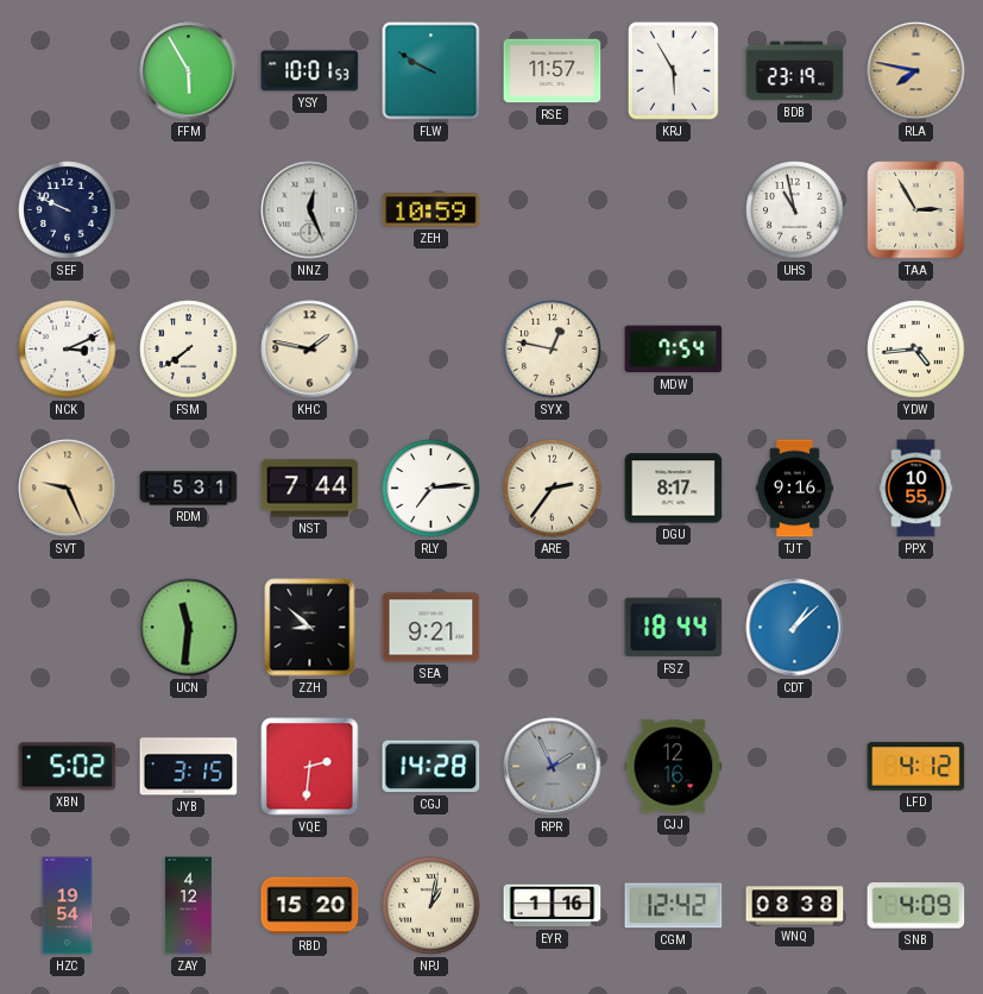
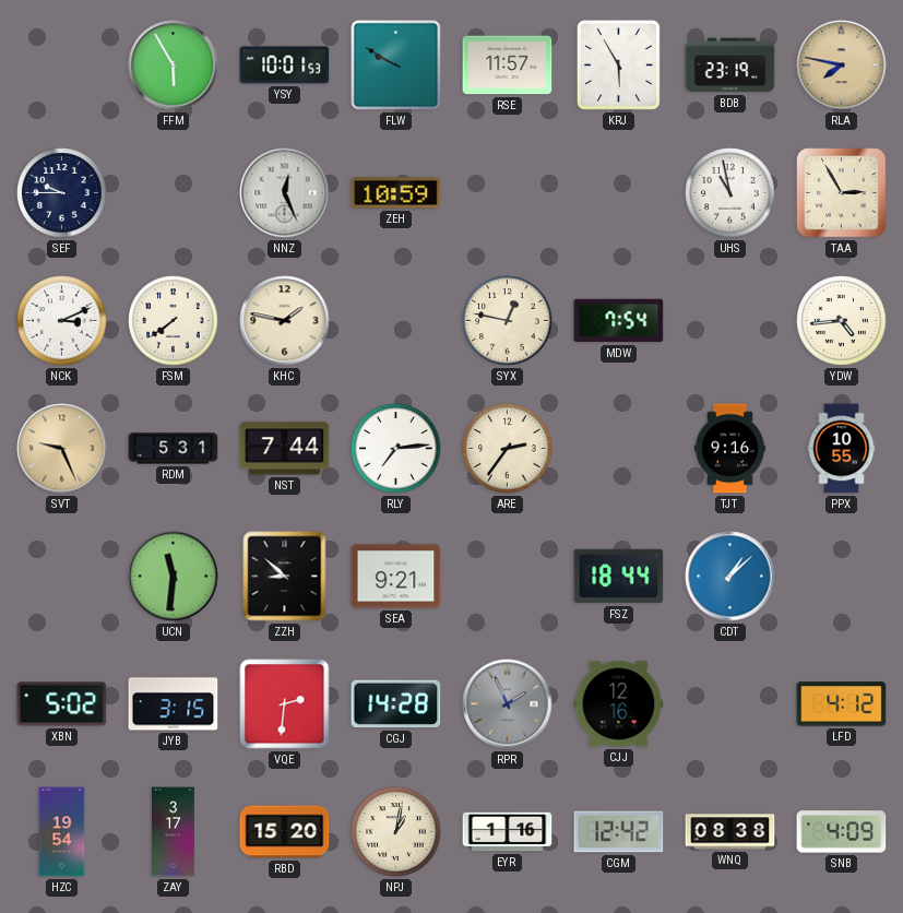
SEF: 9:49 -> 9:45
DGU: 8:17 -> none
ZAY: 4:12 -> 3:17
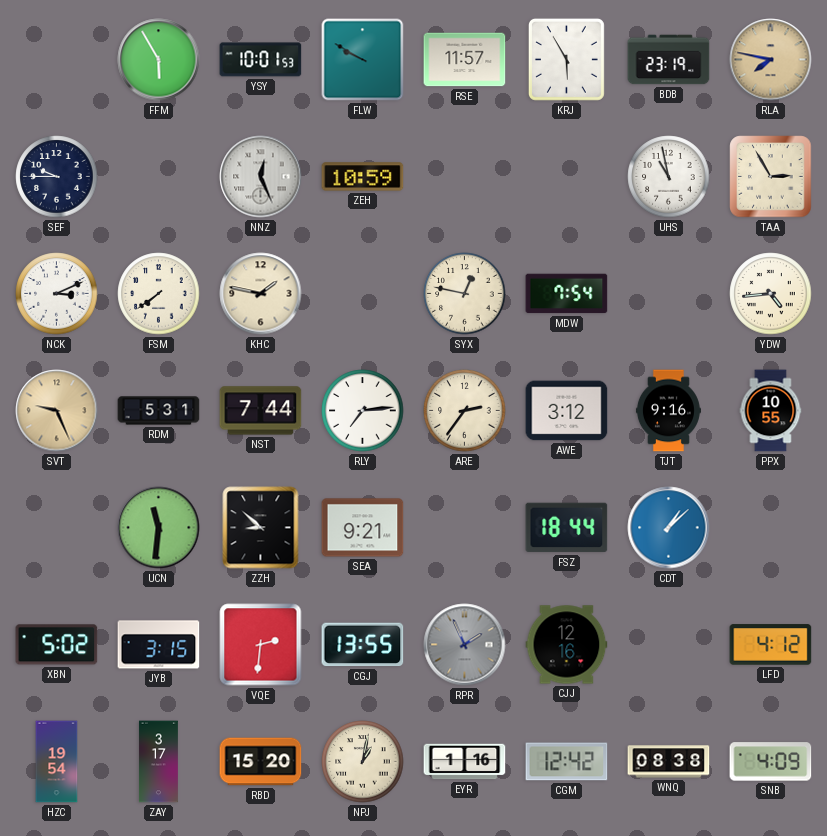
AWE: none -> 3:12
CGJ: 14:28 -> 13:55
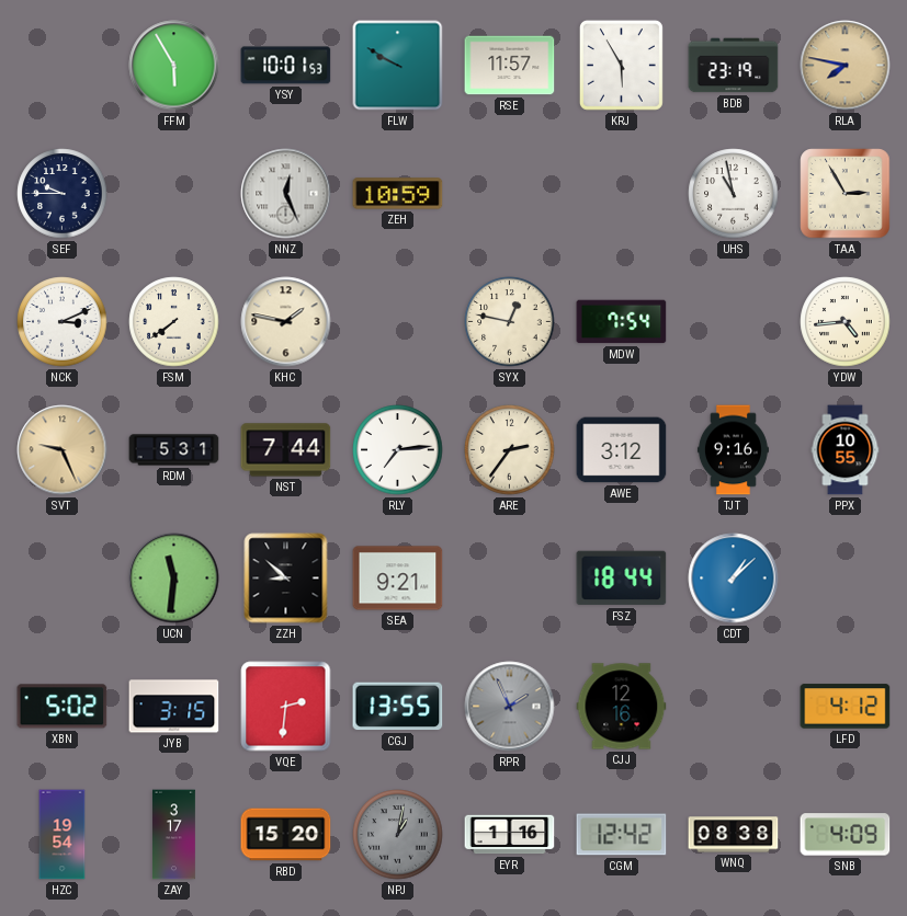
NPJ dial: cream -> grey
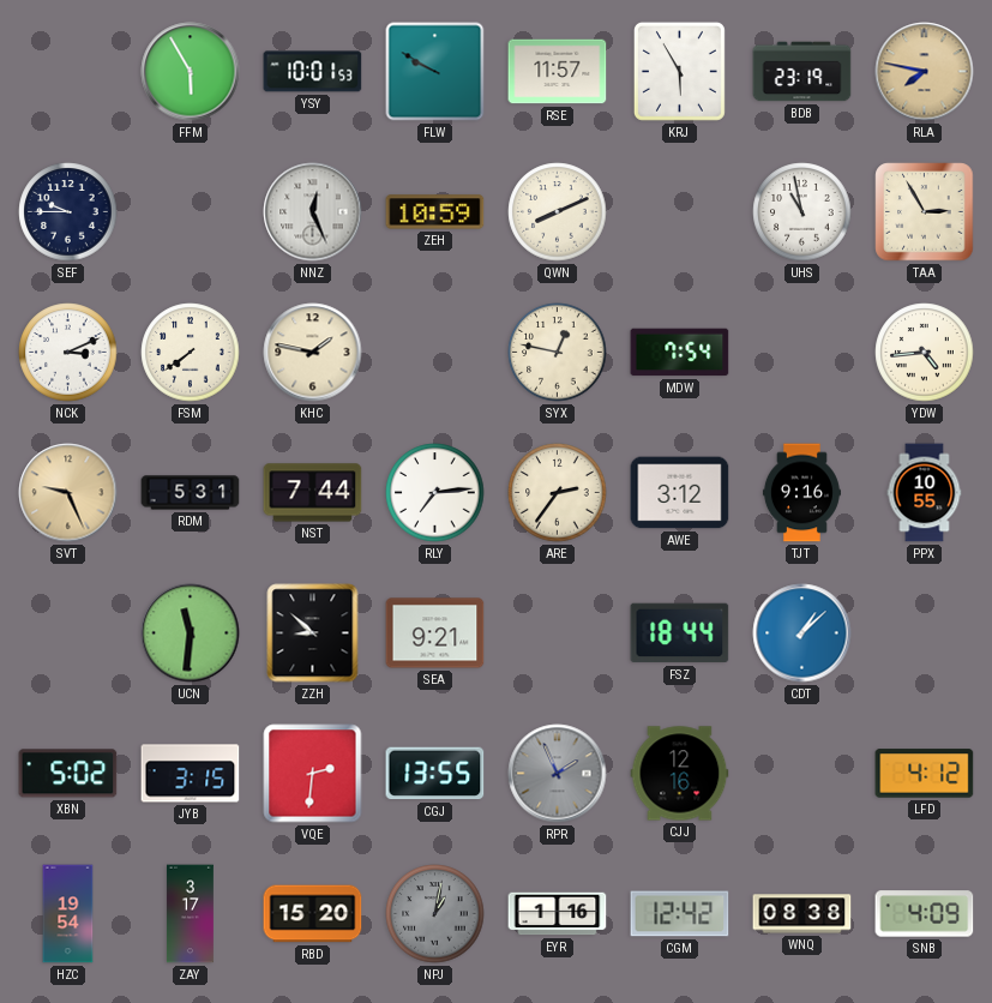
QWN: none -> 8:11
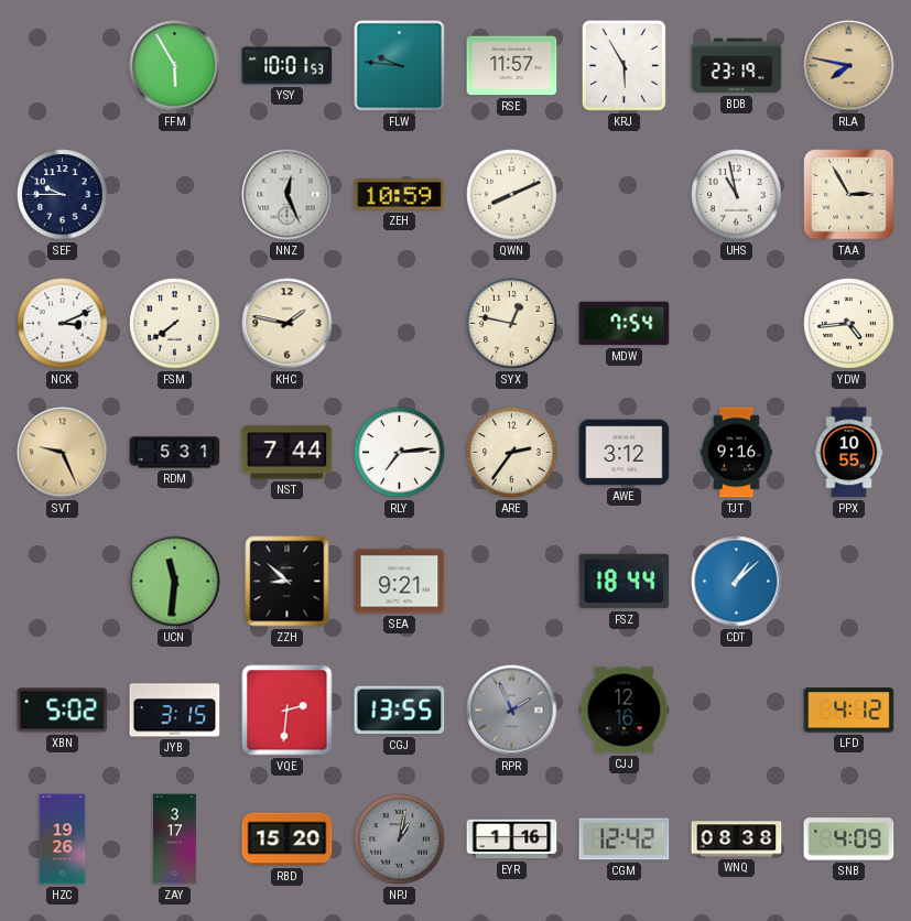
FLW: 9:50 -> 9:46
HZC: 19:54 -> 19:26
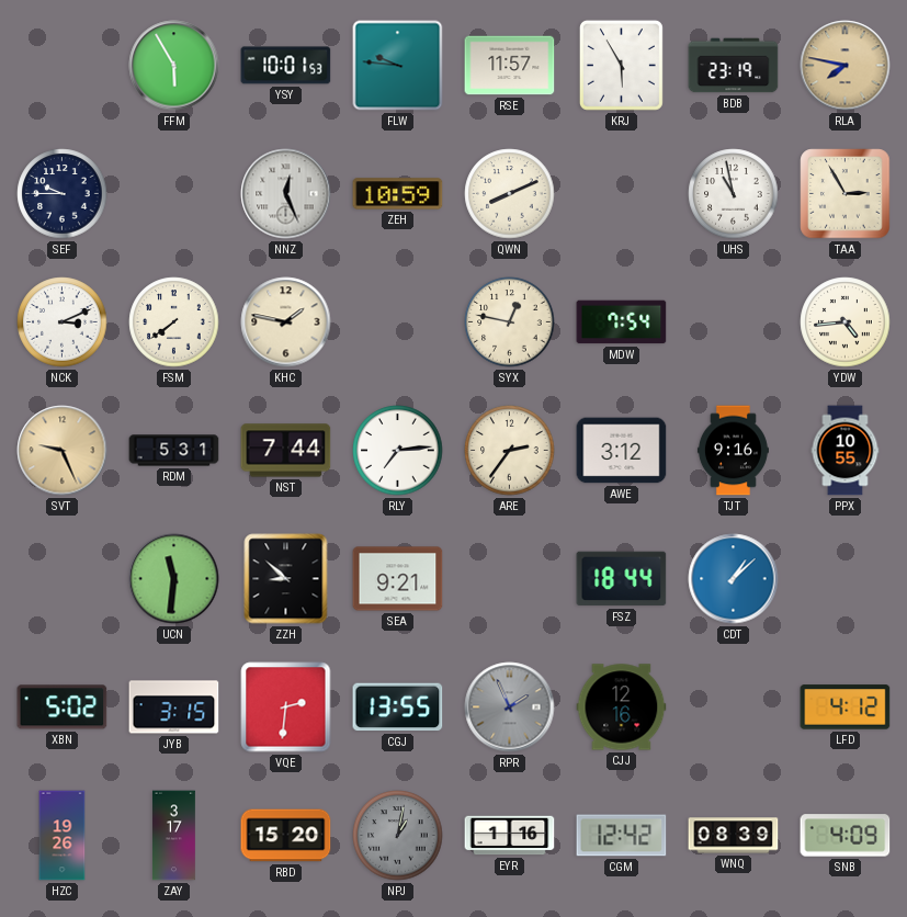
WNQ: 08:38 -> 08:39
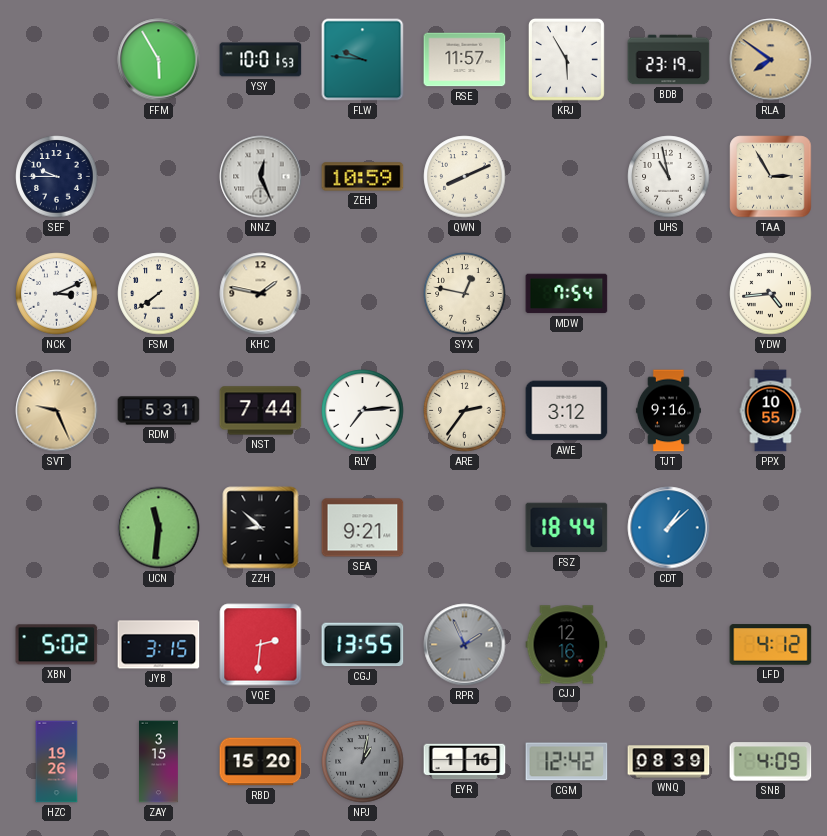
RLA: 7:47 -> 7:51
ZAY: 3:17 -> 3:15
